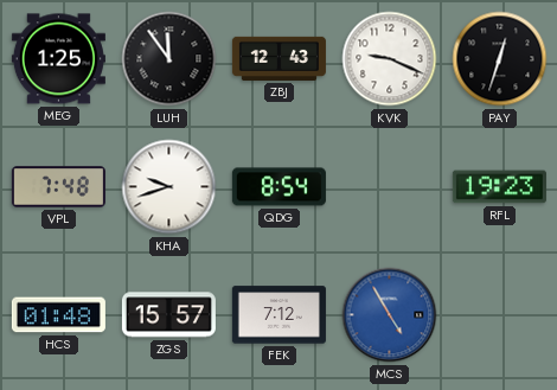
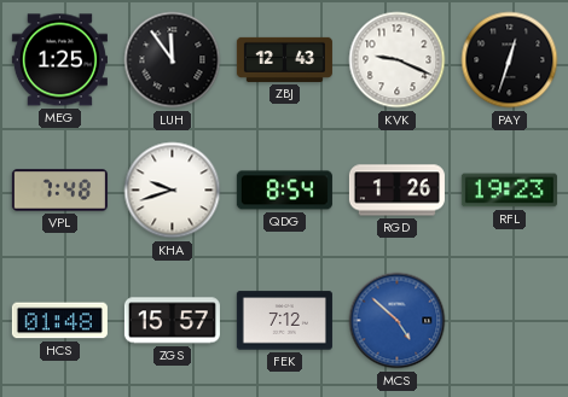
RGD: none -> 1:26
MCS: 4:55 -> 4:52
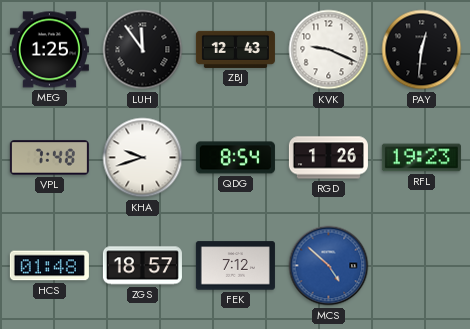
PAY: 12:33 -> 12:31
ZGS: 15:57 -> 18:57
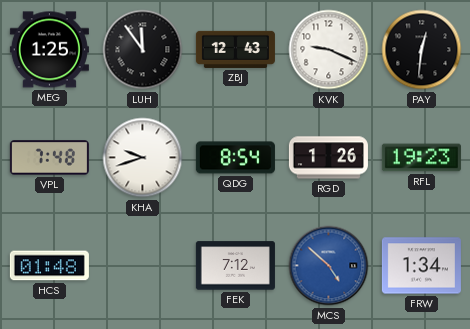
ZGS: 18:57 -> none
FRW: none -> 1:34
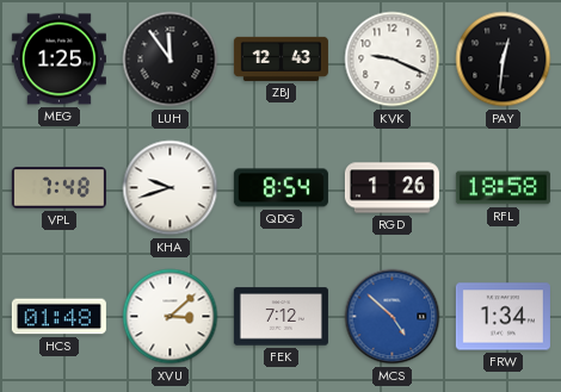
RFL: 19:23 -> 18:58
XVU: none -> 3:08
